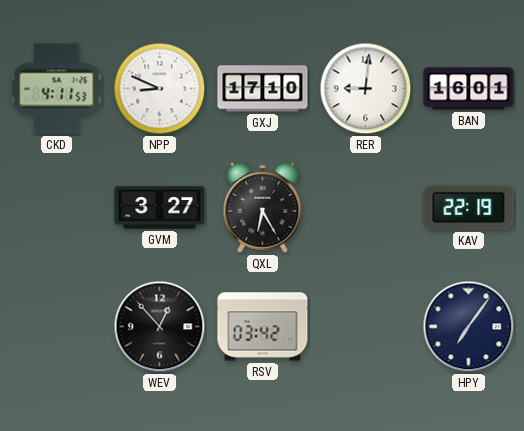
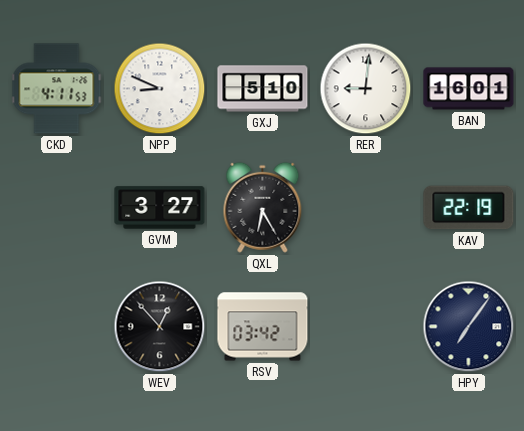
GXJ: 17:10 -> 5:10
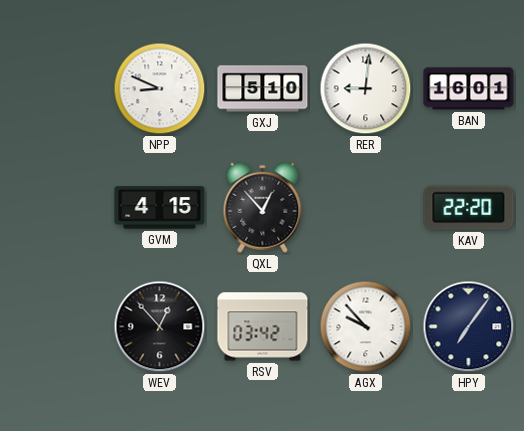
CKD: 4:11 -> none
GVM: 3:27 -> 4:15
QXL: 6:25 -> 12:53
KAV: 22:19 -> 22:20
AGX: none -> 9:53
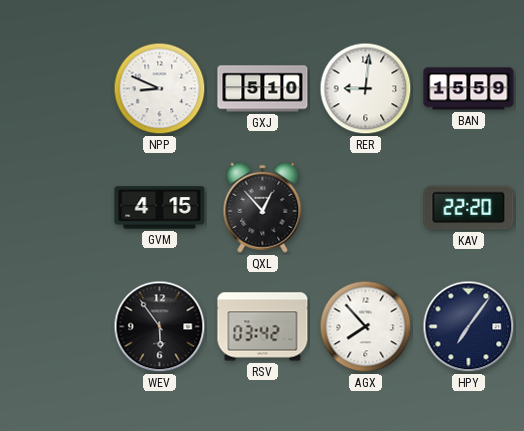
BAN: 16:01 -> 15:59
WEV: 12:53 -> 5:54
AGX: 9:53 -> 7:53
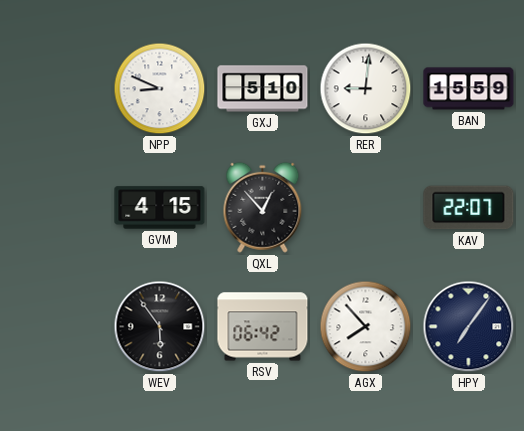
KAV: 22:20 -> 22:07
RSV: 03:42 -> 06:42
